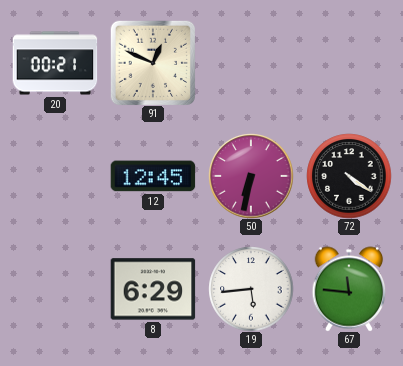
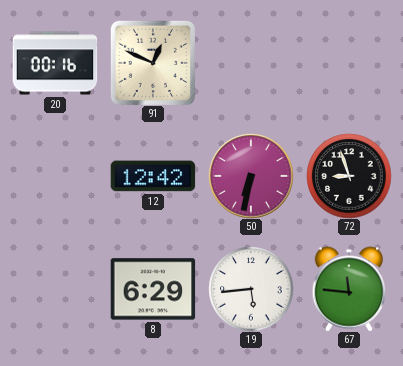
20: 00:21 -> 00:16
12: 12:45 -> 12:42
72: 4:21 -> 8:57
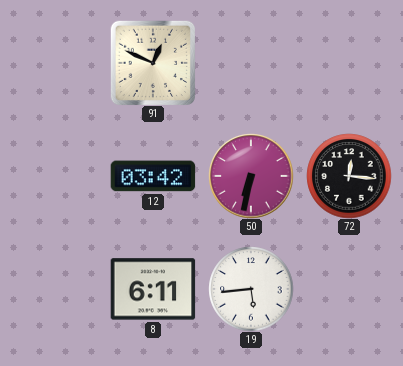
20: 00:16 -> none
12: 12:42 -> 03:42
72: 8:57 -> 12:16
8: 6:29 -> 6:11
67: 11:46 -> none
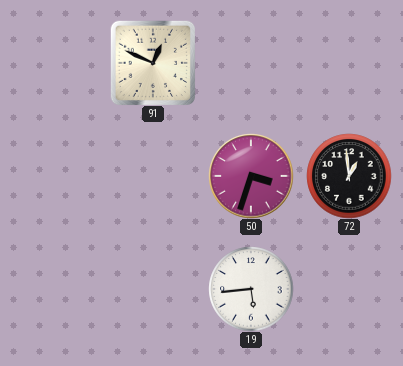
12: 03:42 -> none
50: 6:32 -> 3:33
72: 12:16 -> 12:59
8: 6:11 -> none
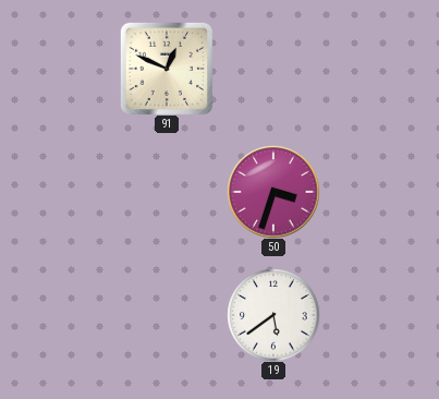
72: 12:59 -> none
19: 5:44 -> 5:39
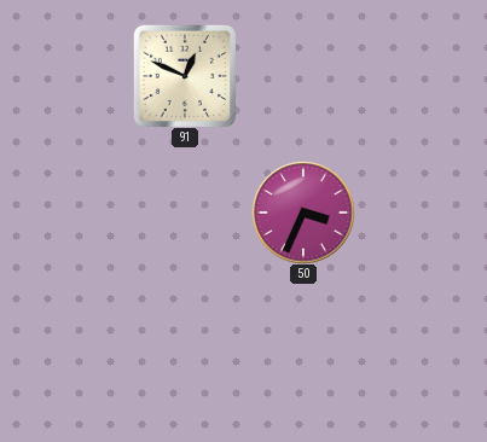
50: 3:33 -> 3:34
19: 5:39 -> none
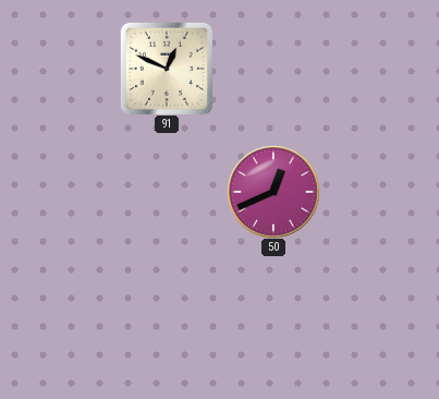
50: 3:34 -> 12:41
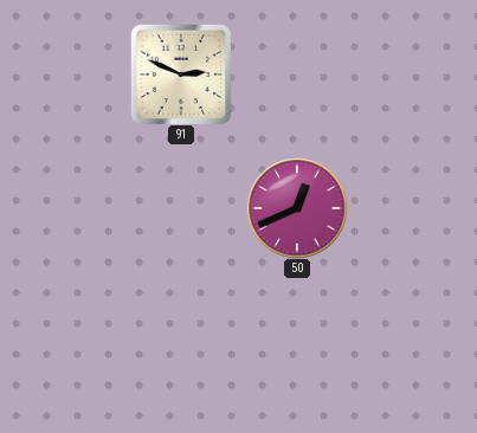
91: 12:49 -> 2:49
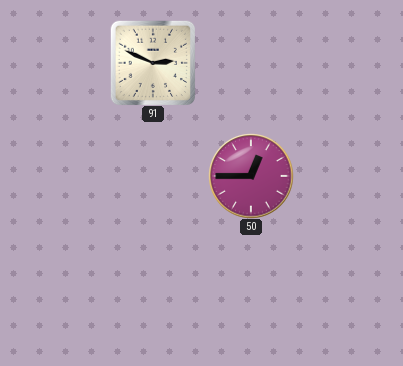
50: 12:41 -> 12:45
